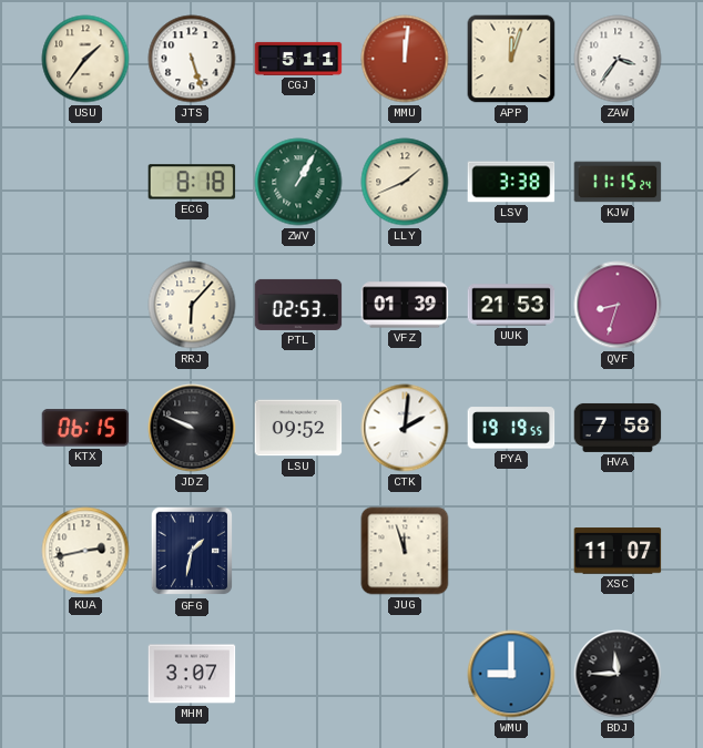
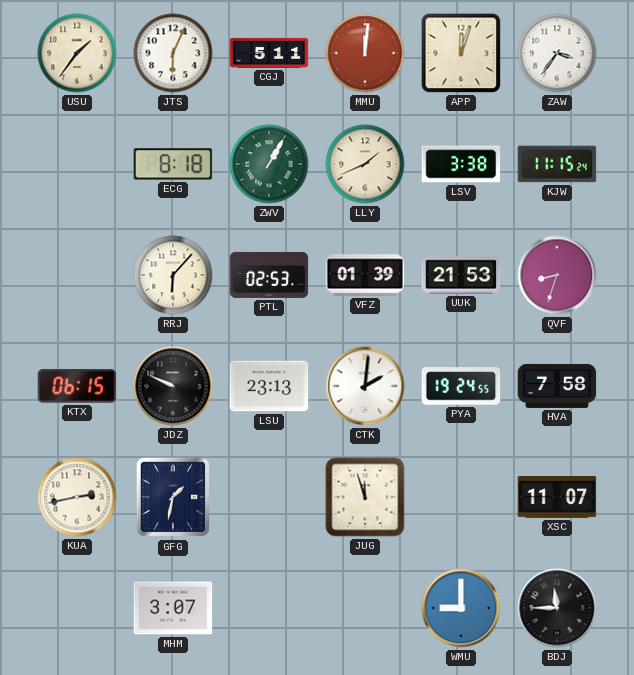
JTS: 5:27 -> 6:04
LSU: 09:52 -> 23:13
PYA: 19:19 -> 19:24
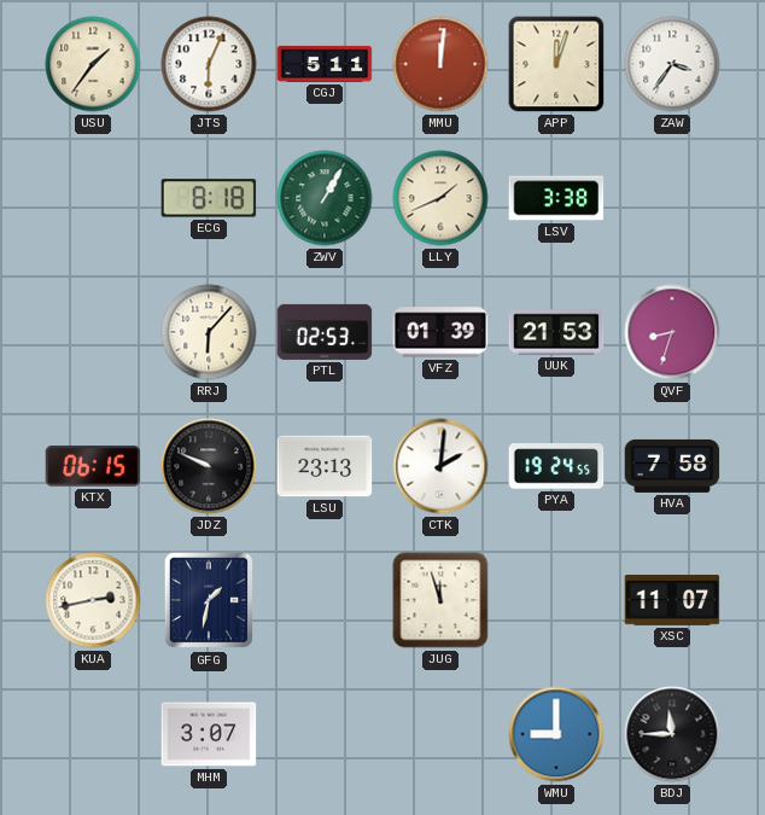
KJW: 11:15 -> none
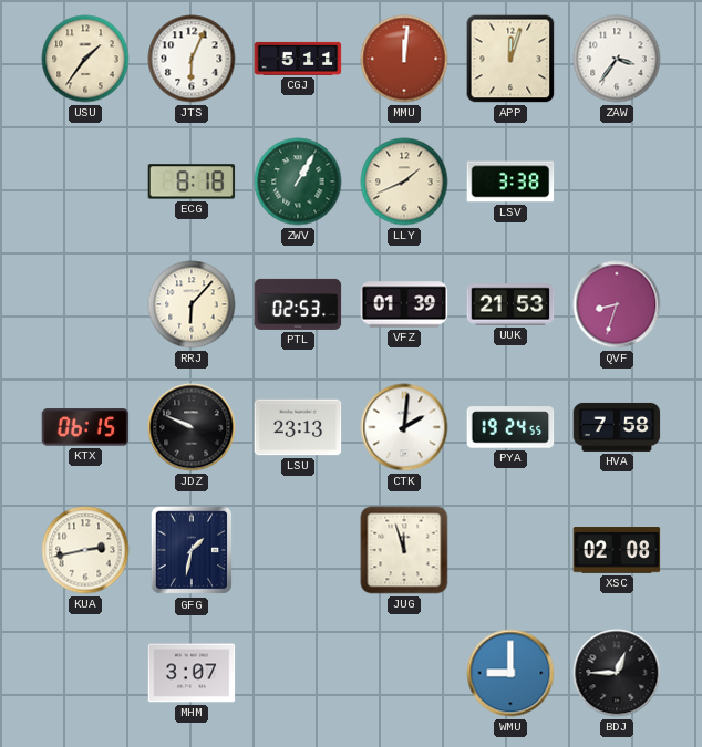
XSC: 11:07 -> 02:08
BDJ: 11:45 -> 12:45
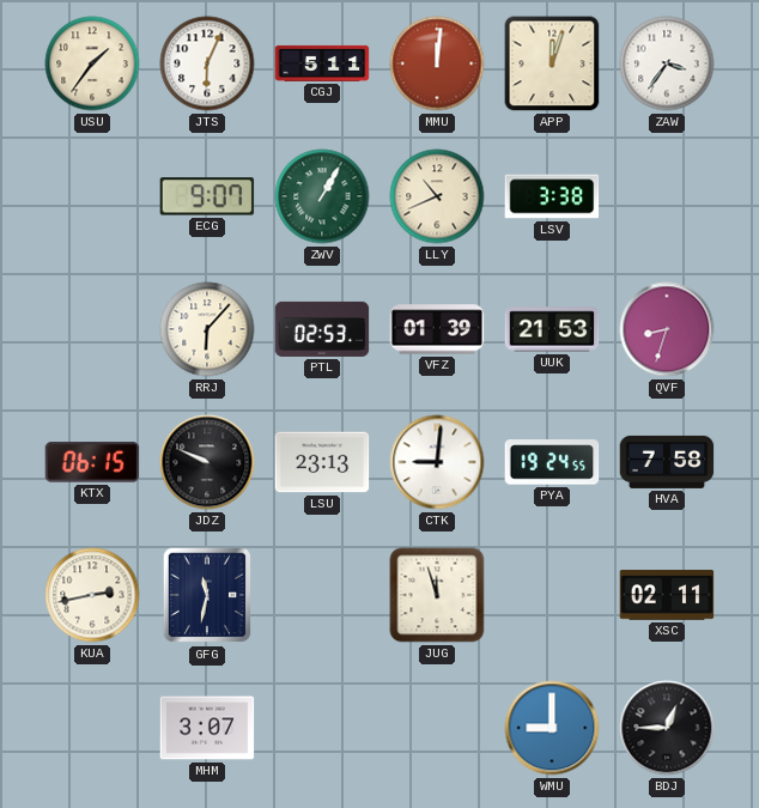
ECG: 8:18 -> 9:07
LLY: 1:41 -> 10:41
CTK: 2:01 -> 9:01
GFG: 1:32 -> 11:32
XSC: 02:08 -> 02:11
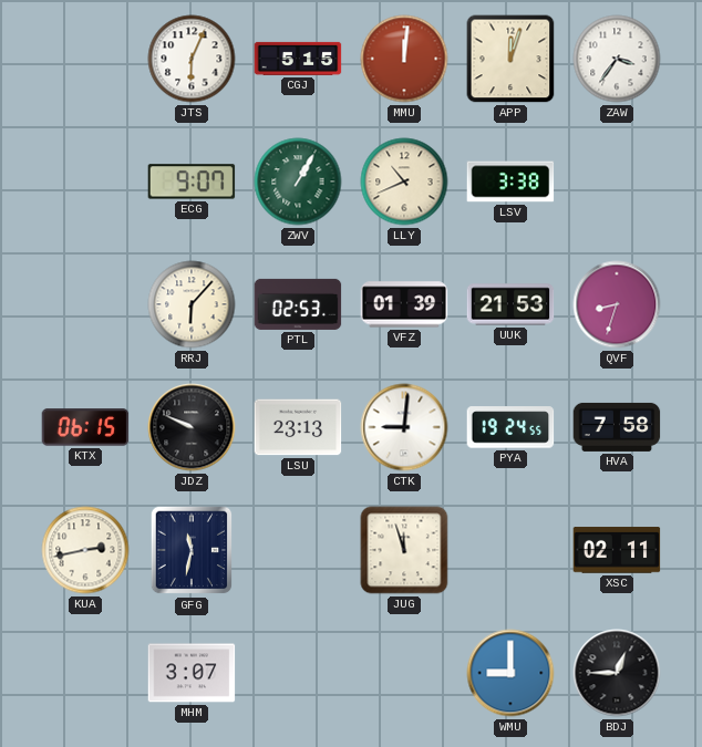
USU: 1:36 -> none
CGJ: 5:11 -> 5:15
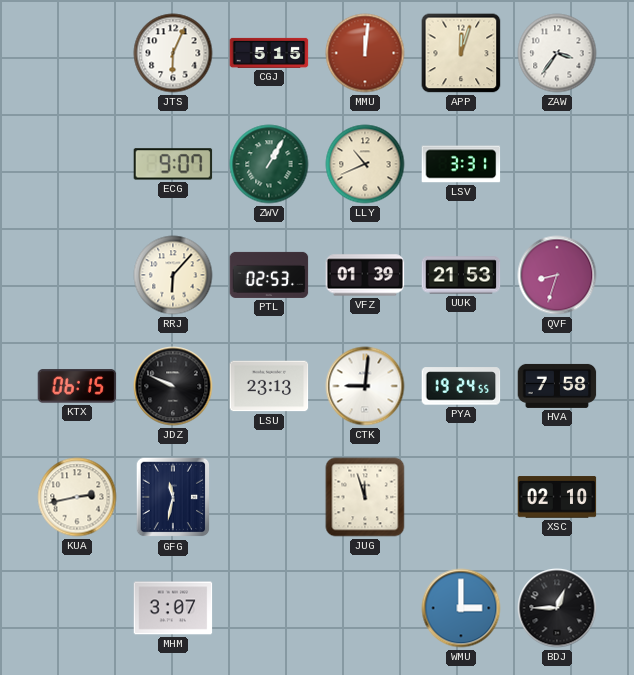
LSV: 3:38 -> 3:31
XSC: 02:11 -> 02:10
WMU: 9:00 -> 3:00
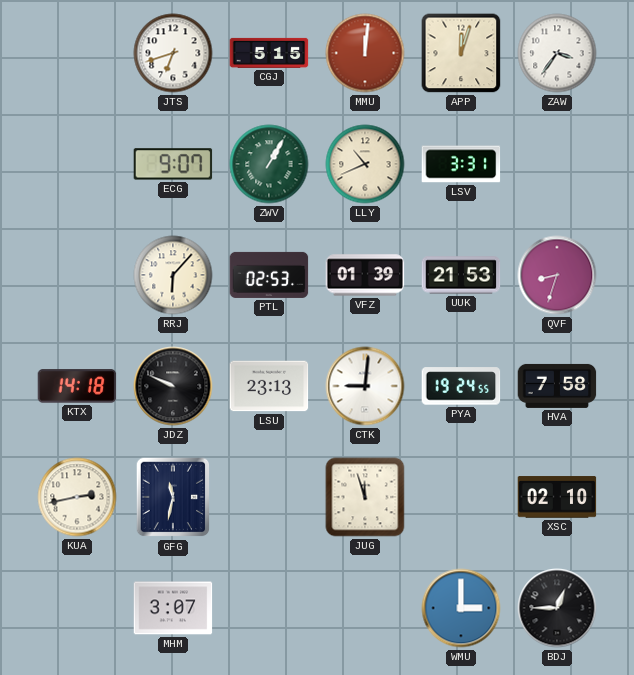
JTS: 6:04 -> 6:42
KTX: 06:15 -> 14:18
